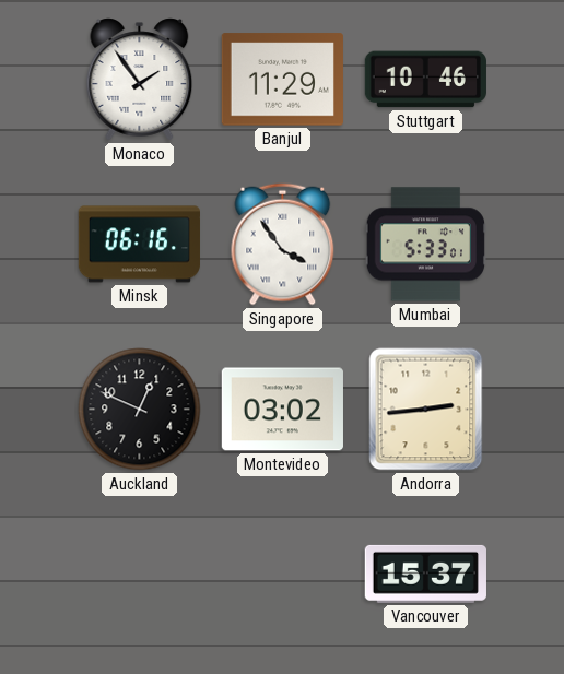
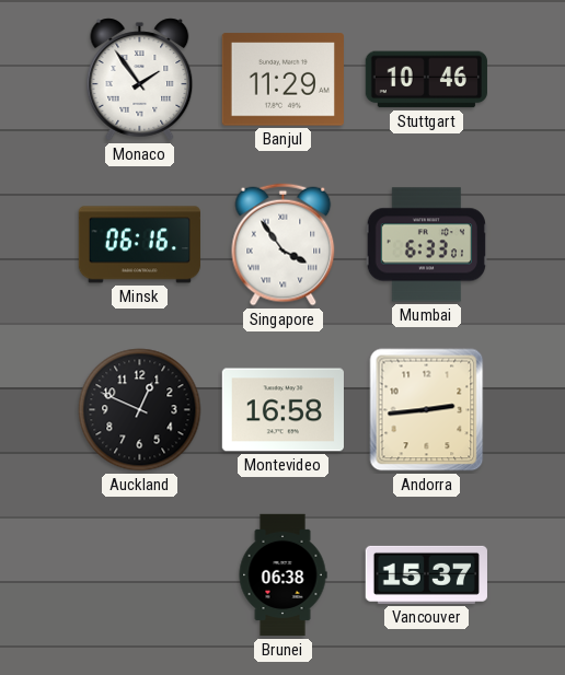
Mumbai: 5:33 -> 6:33
Montevideo: 03:02 -> 16:58
Brunei: none -> 06:38
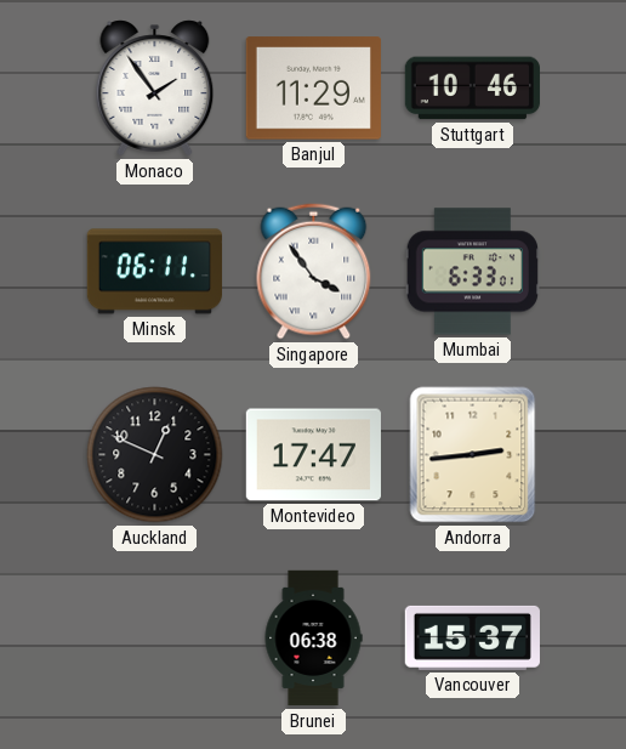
Minsk: 06:16 -> 06:11
Montevideo: 16:58 -> 17:47
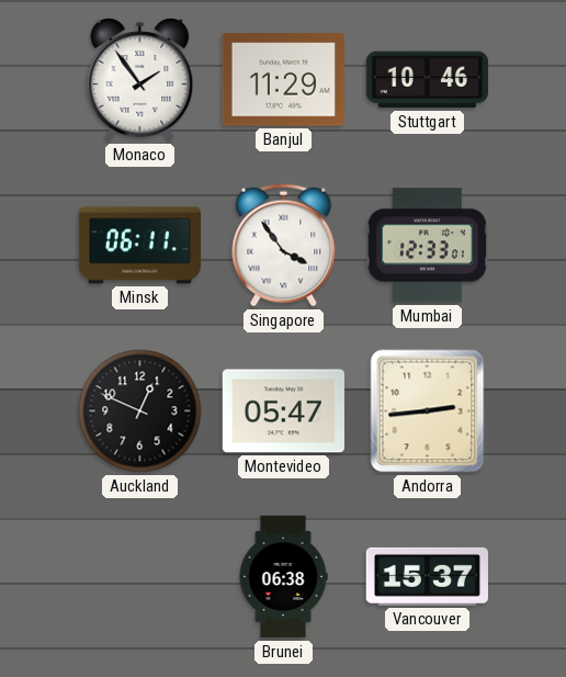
Mumbai: 6:33 -> 12:33
Montevideo: 17:47 -> 05:47
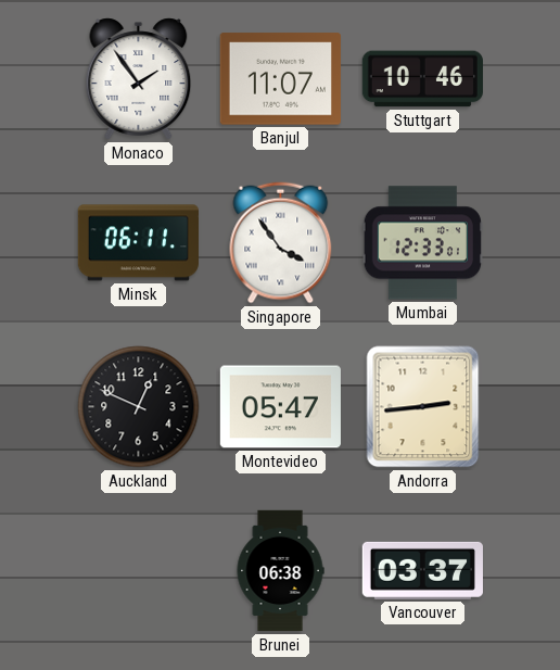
Banjul: 11:29 -> 11:07
Vancouver: 15:37 -> 03:37
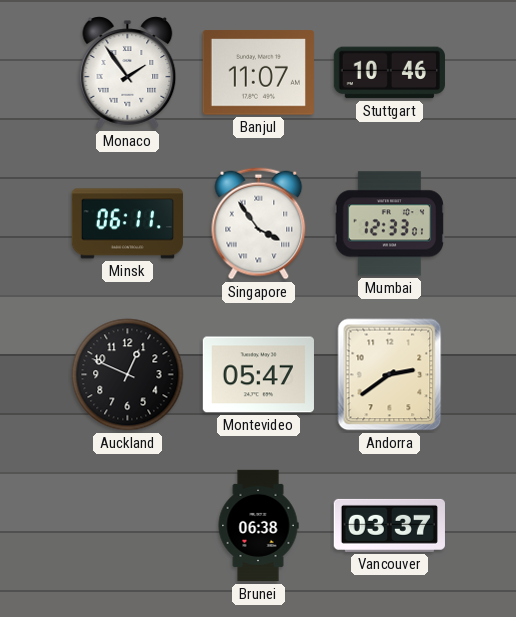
Andorra: 2:44 -> 2:39
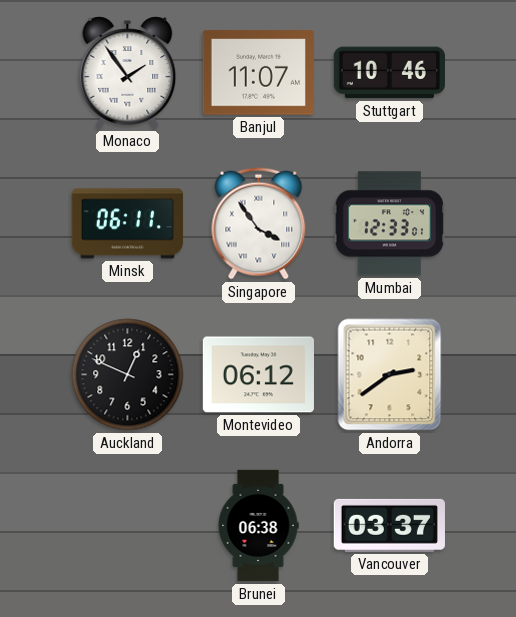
Montevideo: 05:47 -> 06:12
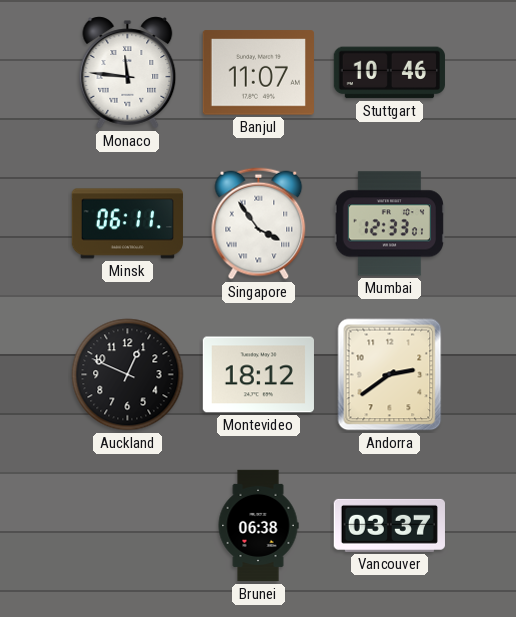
Monaco: 1:54 -> 11:46
Montevideo: 06:12 -> 18:12
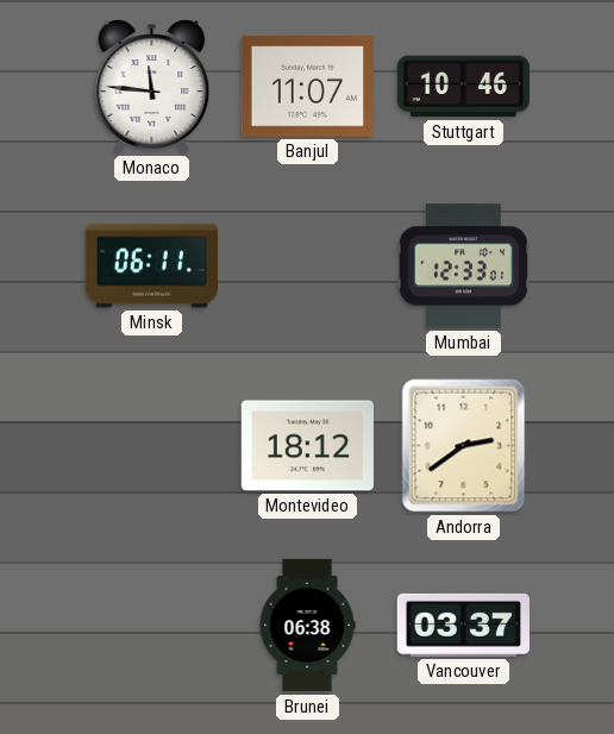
Singapore: 3:54 -> none
Auckland: 12:49 -> none
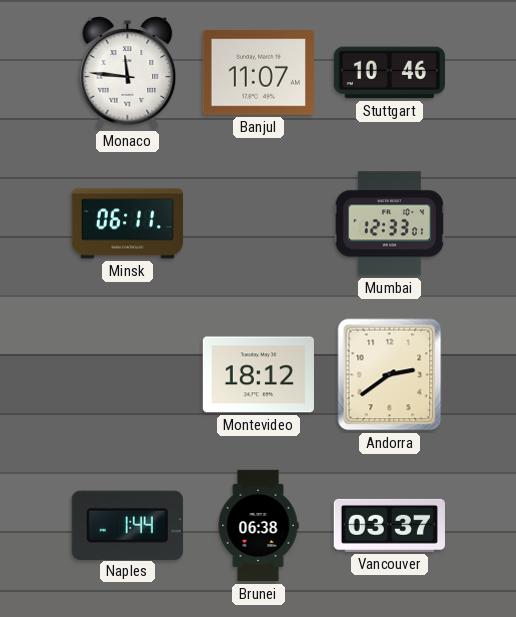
Naples: none -> 1:44
